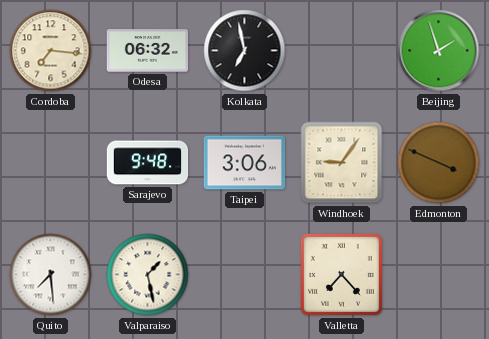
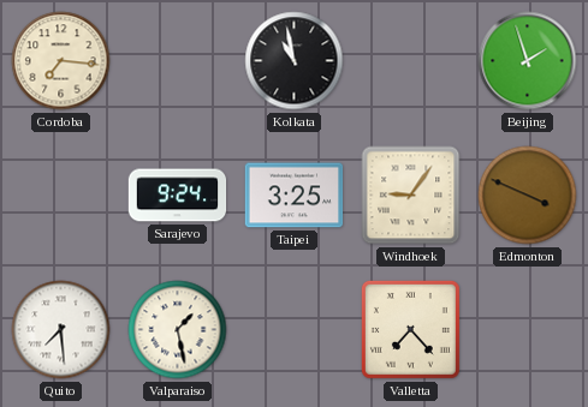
Odesa: 06:32 -> none
Kolkata: 6:58 -> 10:58
Sarajevo: 9:48 -> 9:24
Taipei: 3:06 -> 3:25
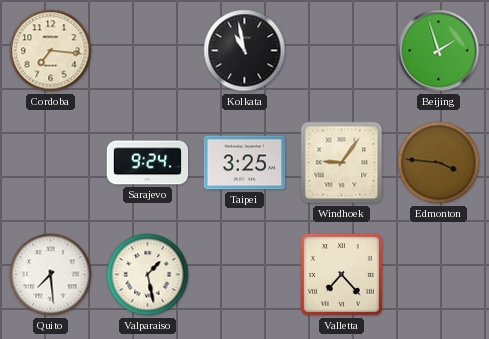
Edmonton: 3:49 -> 3:46
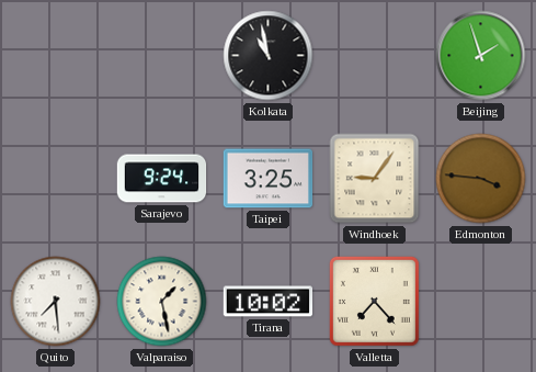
Cordoba: 7:16 -> none
Tirana: none -> 10:02
